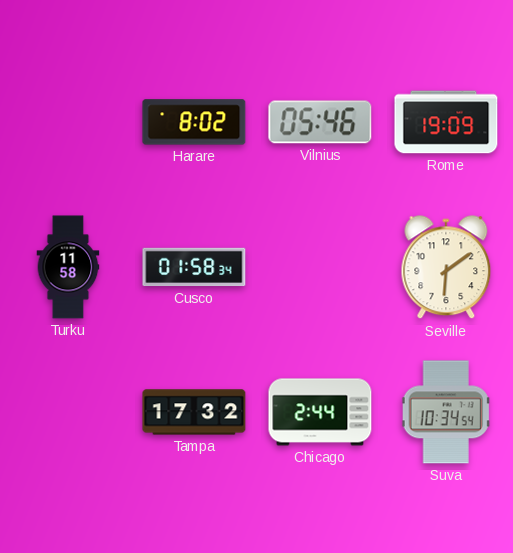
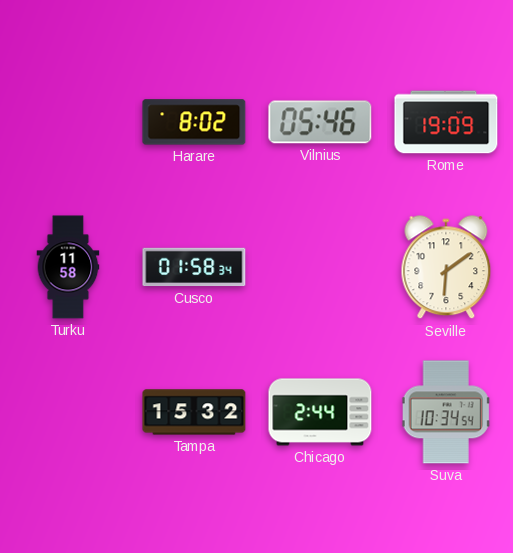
Tampa: 17:32 -> 15:32
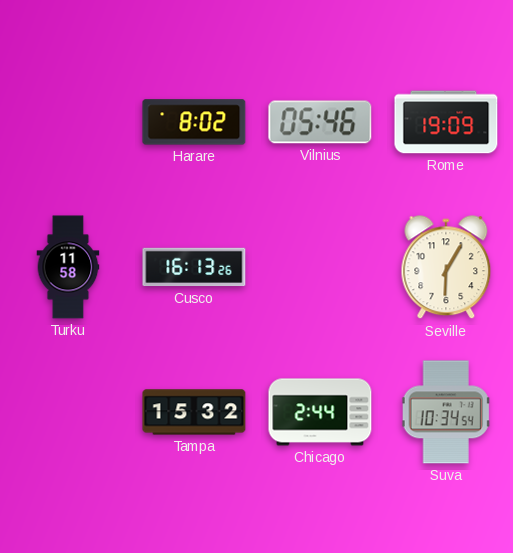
Cusco: 01:58 -> 16:13
Seville: 6:09 -> 6:05
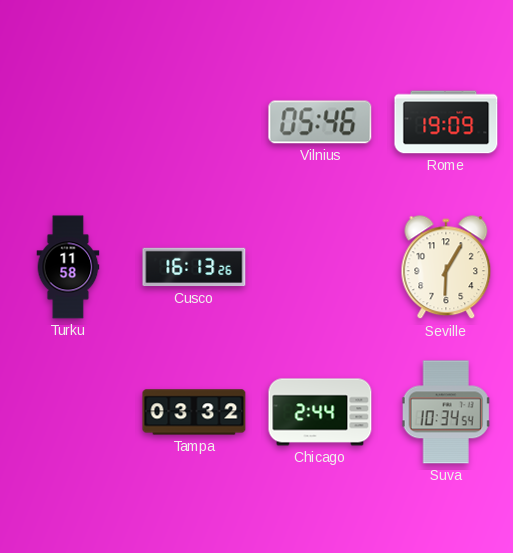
Harare: 8:02 -> none
Tampa: 15:32 -> 03:32
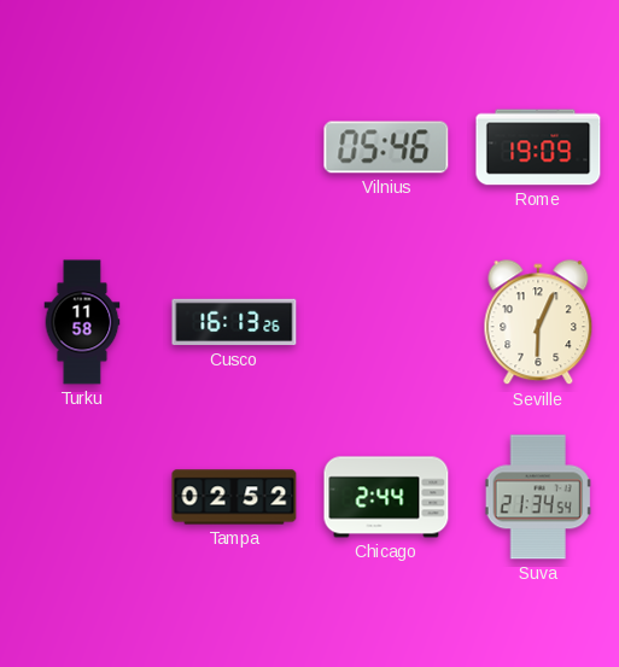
Seville: 6:05 -> 6:04
Tampa: 03:32 -> 02:52
Suva: 10:34 -> 21:34
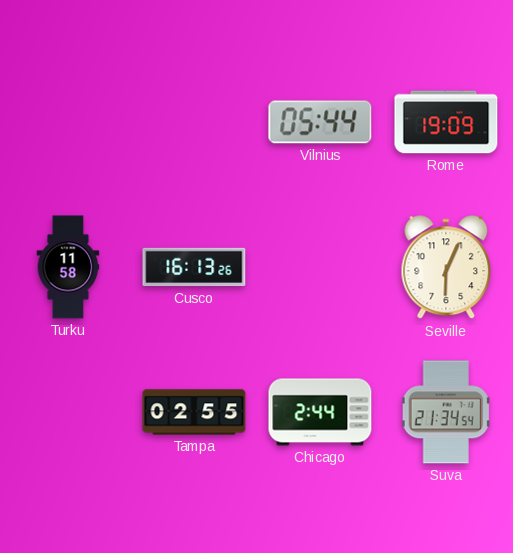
Vilnius: 05:46 -> 05:44
Tampa: 02:52 -> 02:55
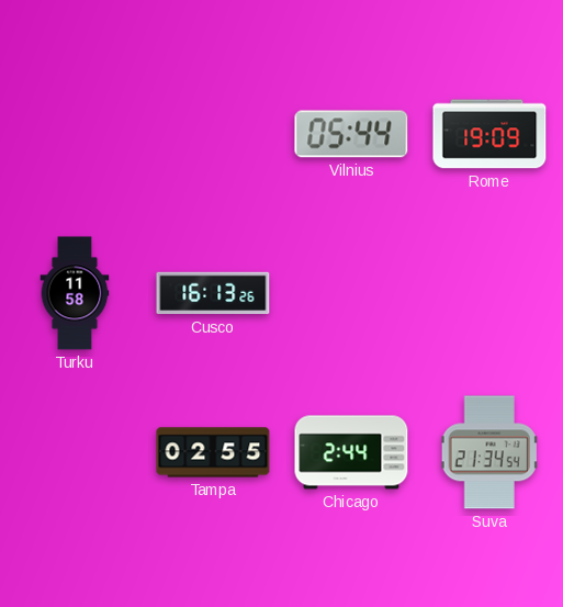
Seville: 6:04 -> none
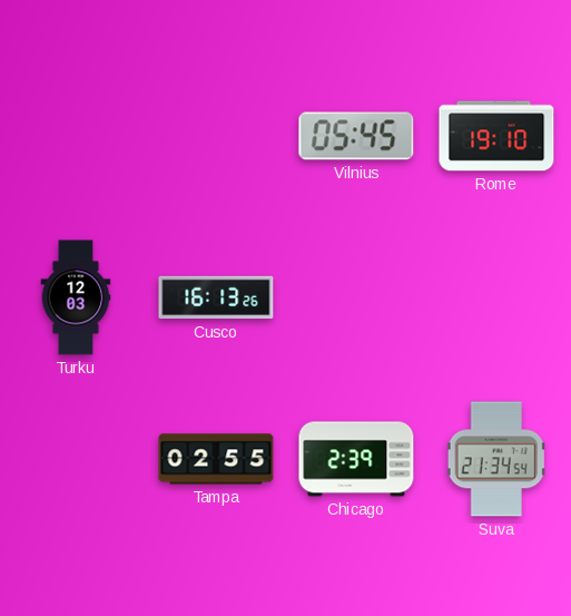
Vilnius: 05:44 -> 05:45
Rome: 19:09 -> 19:10
Turku: 11:58 -> 12:03
Chicago: 2:44 -> 2:39
